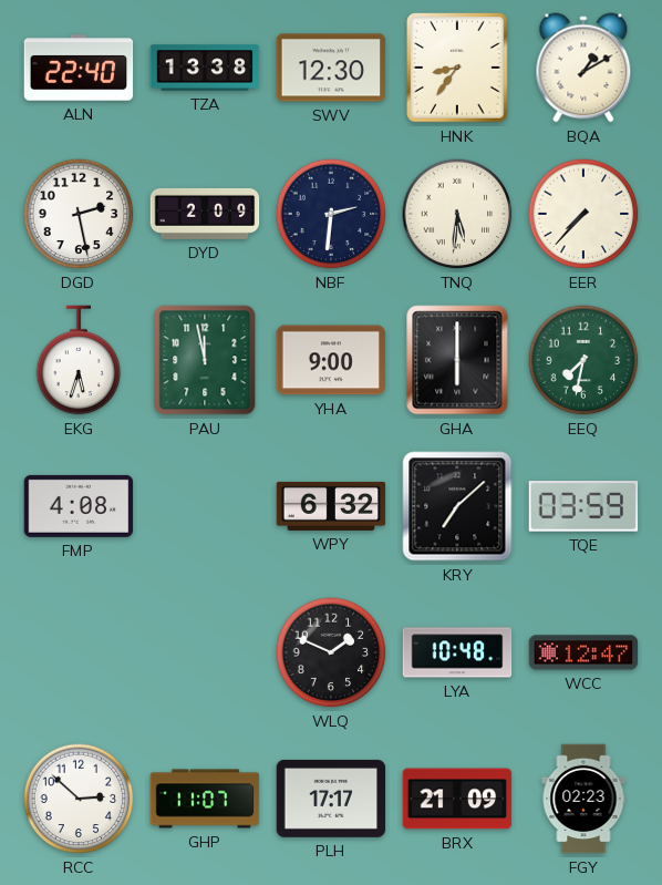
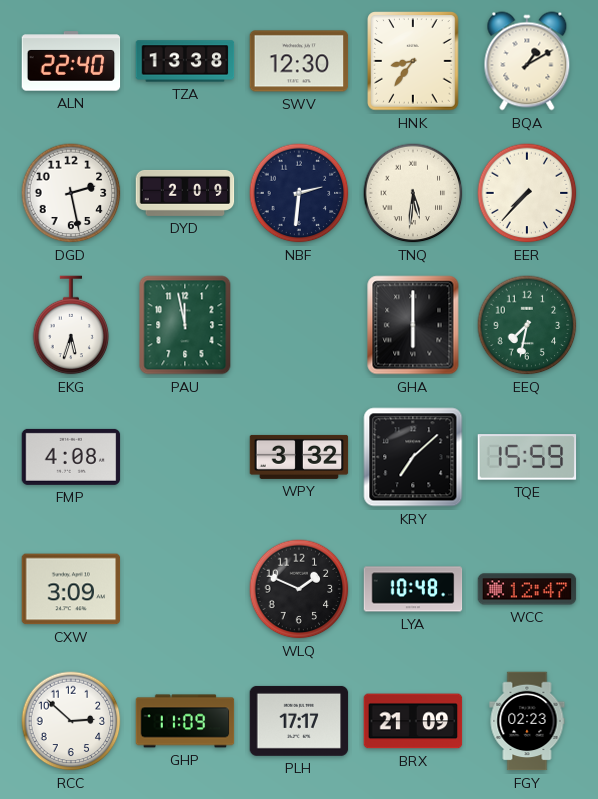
YHA: 9:00 -> none
WPY: 6:32 -> 3:32
TQE: 03:59 -> 15:59
CXW: none -> 3:09
GHP: 11:07 -> 11:09
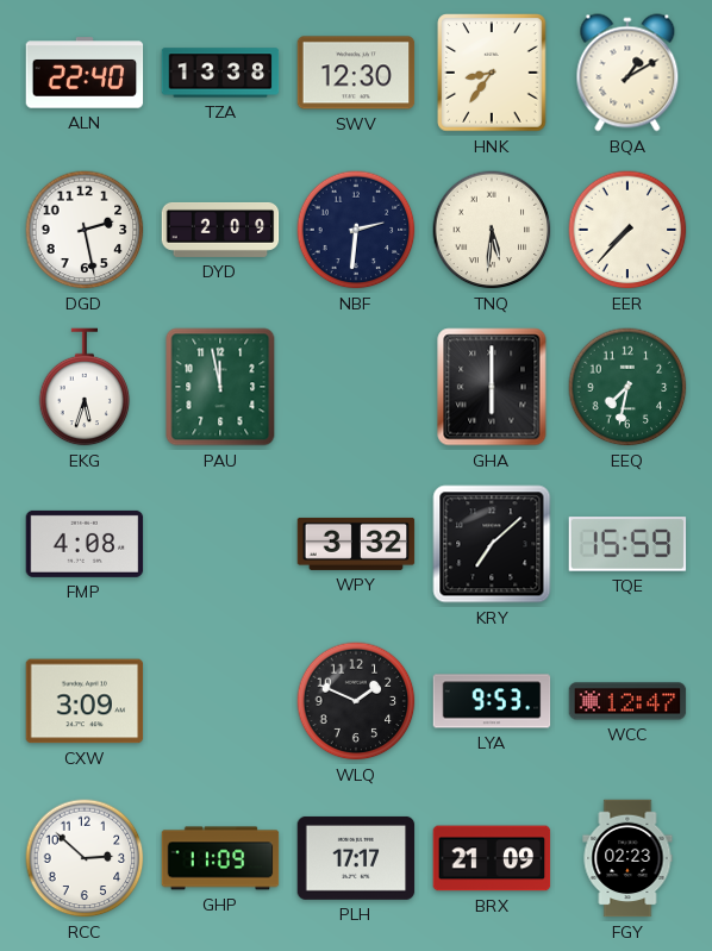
LYA: 10:48 -> 9:53
